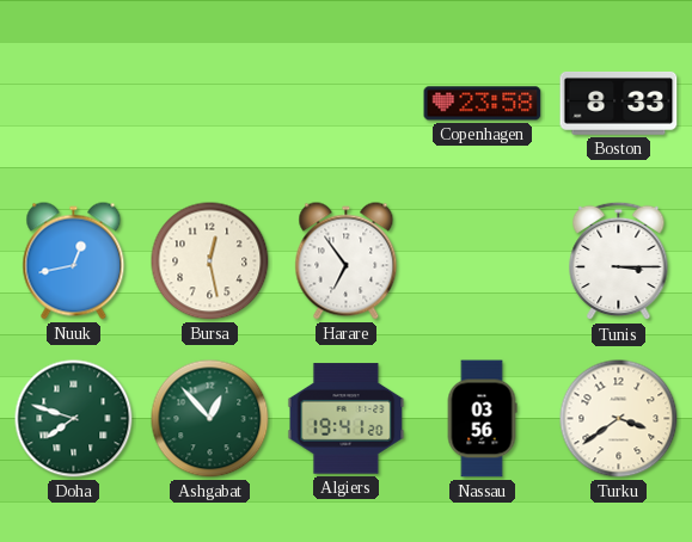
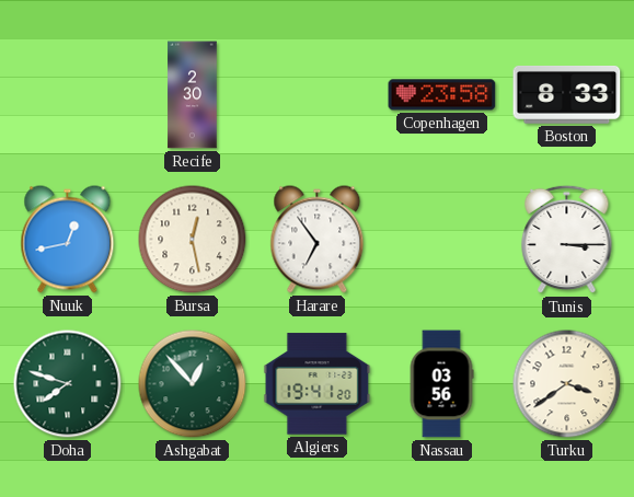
Recife: none -> 2:30
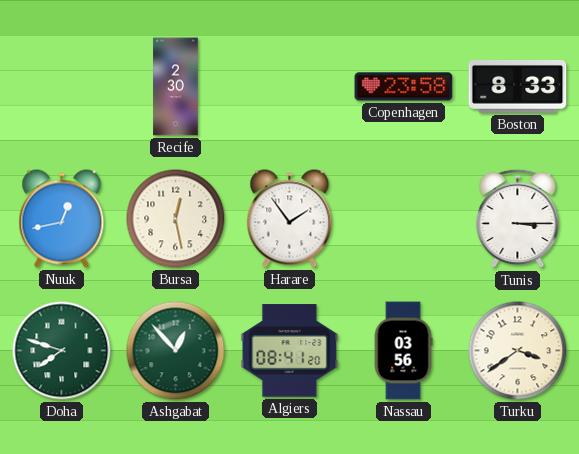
Harare: 6:54 -> 1:54
Algiers: 19:41 -> 08:41
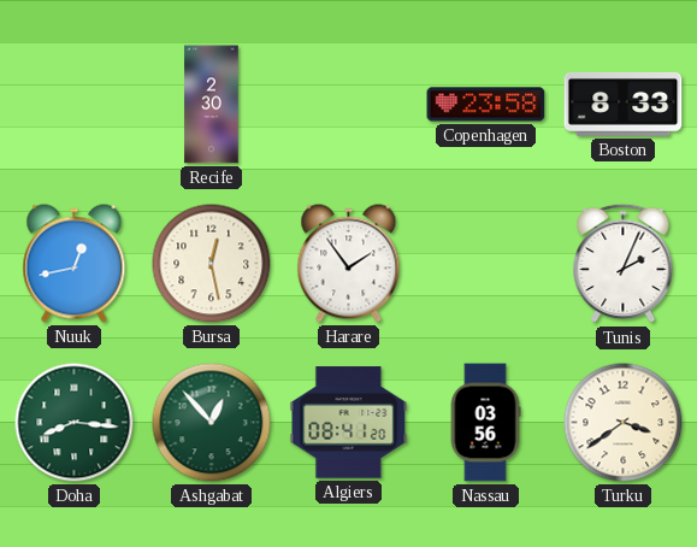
Tunis: 3:15 -> 2:04
Doha: 7:48 -> 8:16
